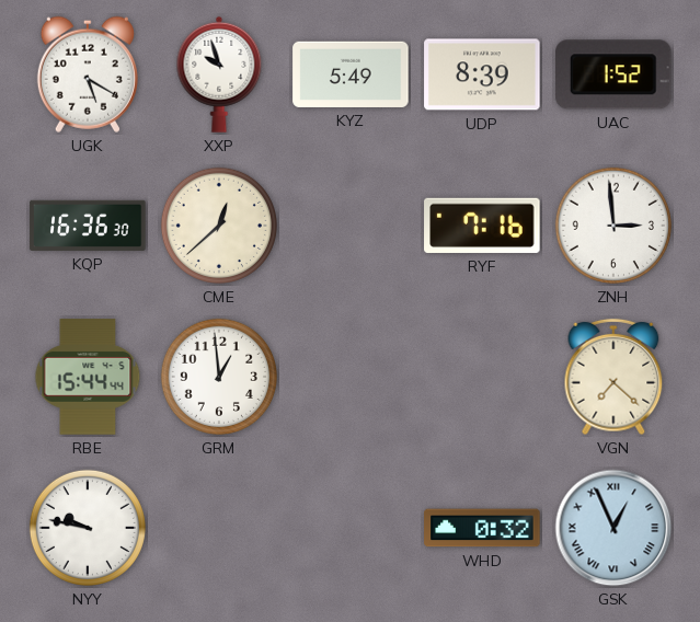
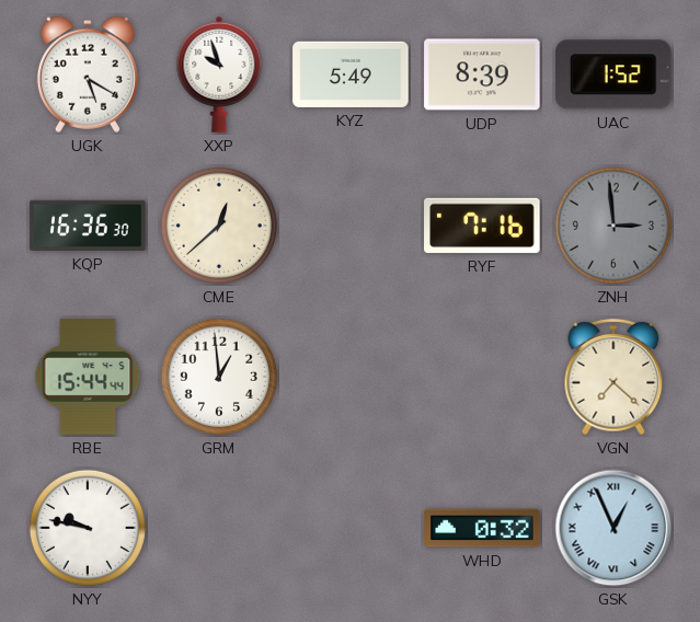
ZNH dial: white -> grey
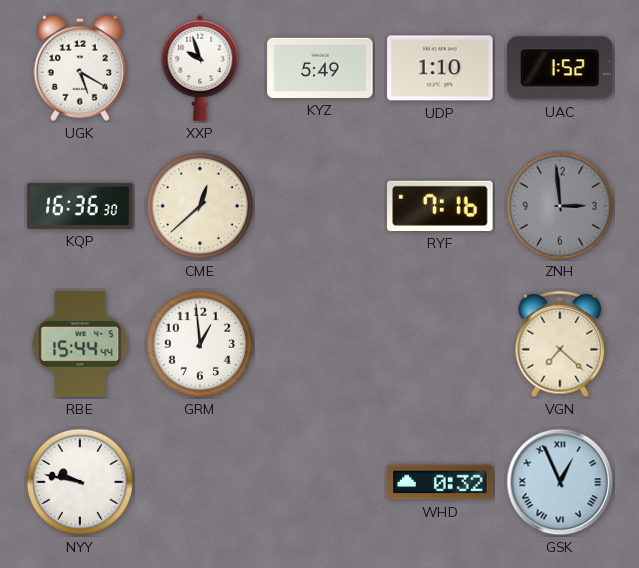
UDP: 8:39 -> 1:10
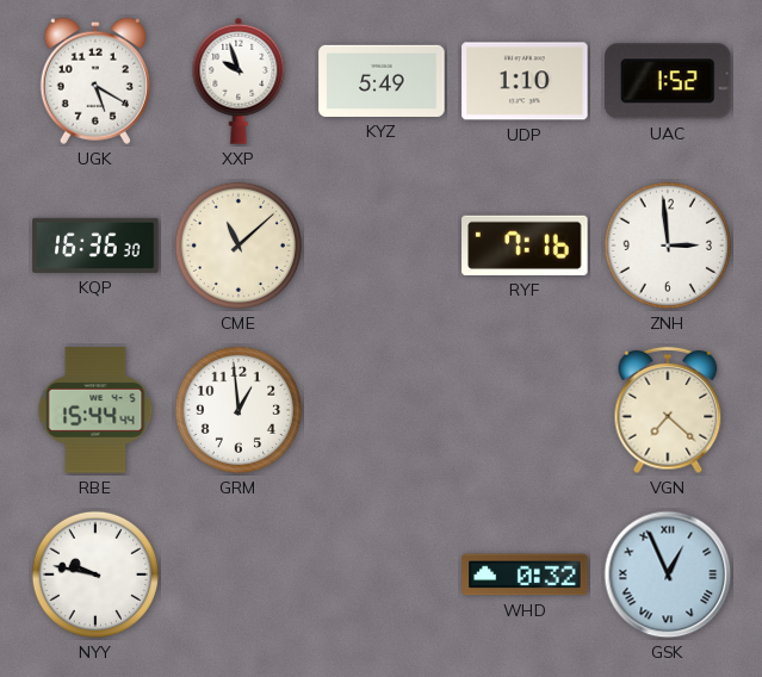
CME: 12:38 -> 11:08
ZNH dial: grey -> white
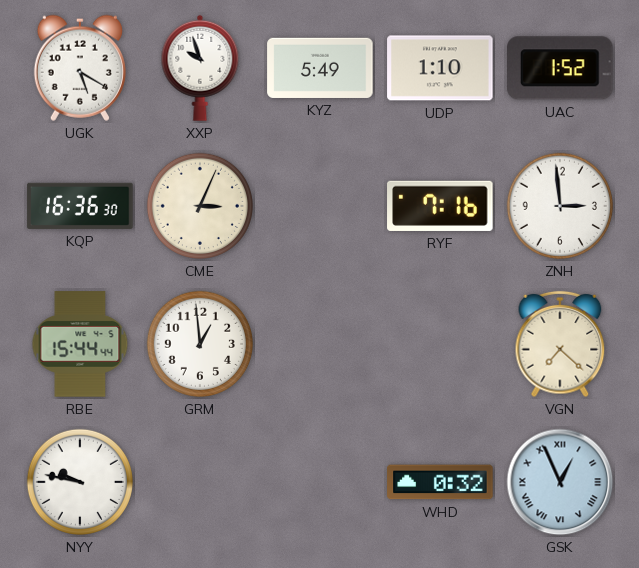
CME: 11:08 -> 3:04
